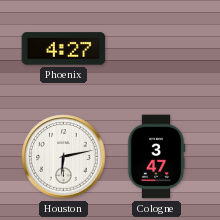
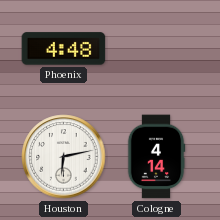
Phoenix: 4:27 -> 4:48
Cologne: 3:47 -> 4:14
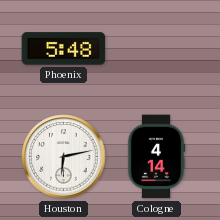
Phoenix: 4:48 -> 5:48
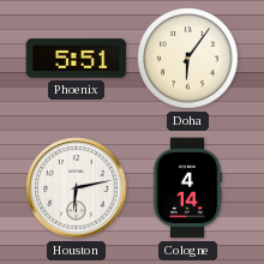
Phoenix: 5:48 -> 5:51
Doha: none -> 6:06
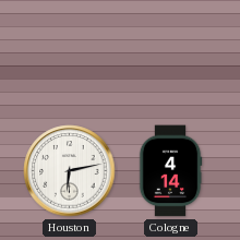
Phoenix: 5:51 -> none
Doha: 6:06 -> none
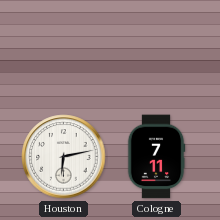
Cologne: 4:14 -> 7:11
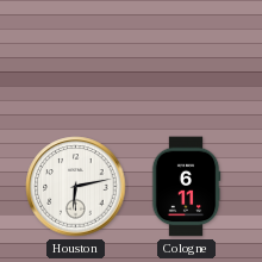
Cologne: 7:11 -> 6:11
